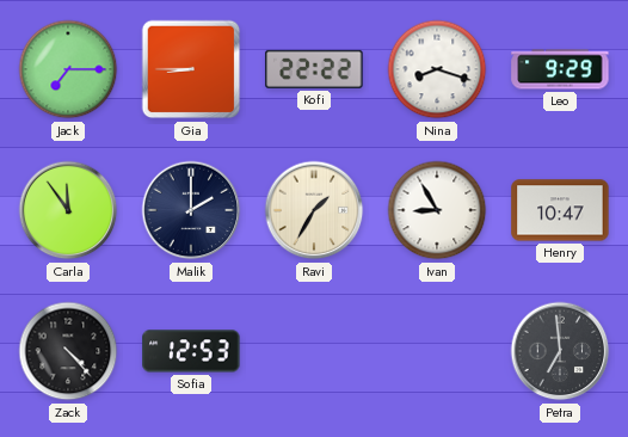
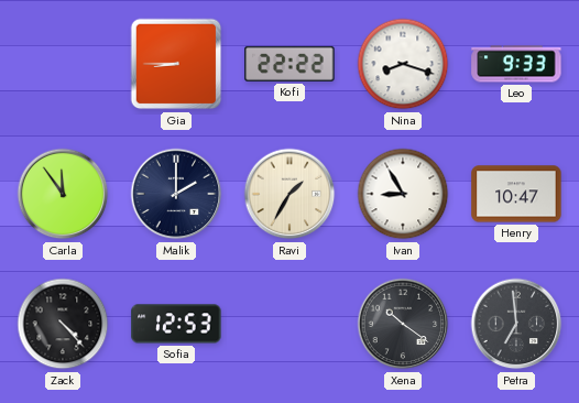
Jack: 7:15 -> none
Leo: 9:29 -> 9:33
Xena: none -> 10:21
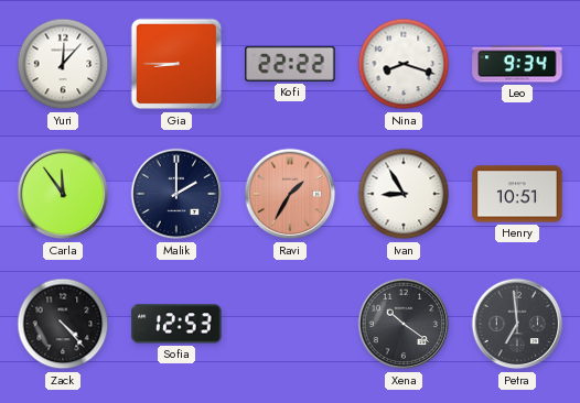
Yuri: none -> 12:07
Leo: 9:33 -> 9:34
Ravi dial: cream -> salmon
Henry: 10:47 -> 10:51
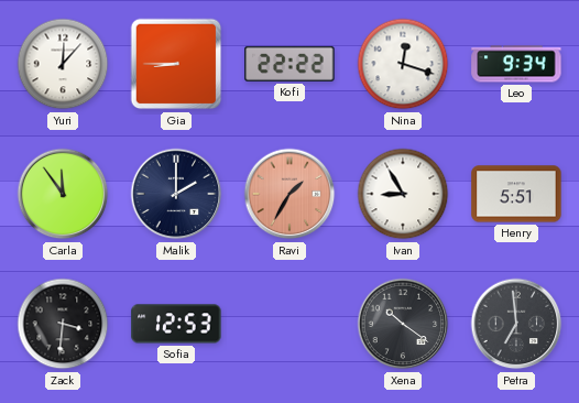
Nina: 8:18 -> 12:18
Henry: 10:51 -> 5:51
Zack: 4:23 -> 3:31
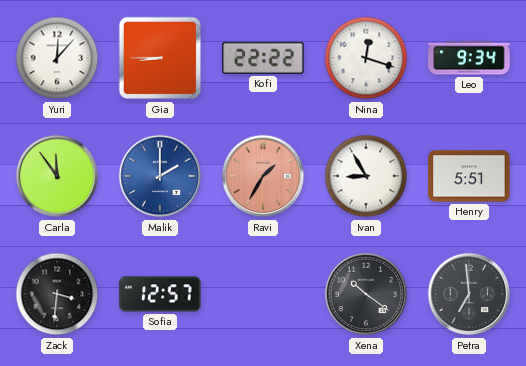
Malik dial: navy -> blue
Sofia: 12:53 -> 12:57
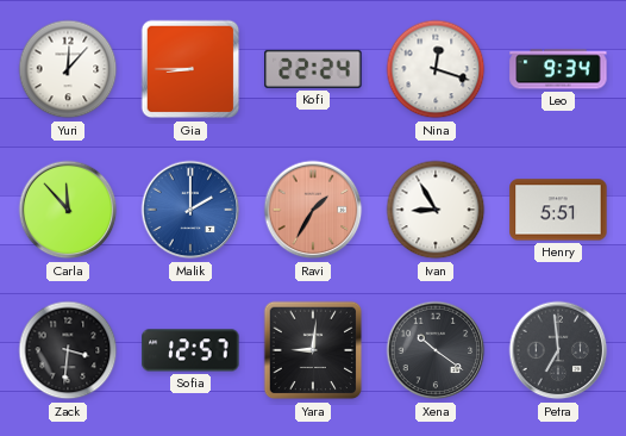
Kofi: 22:22 -> 22:24
Carla: 11:54 -> 11:53
Yara: none -> 9:01
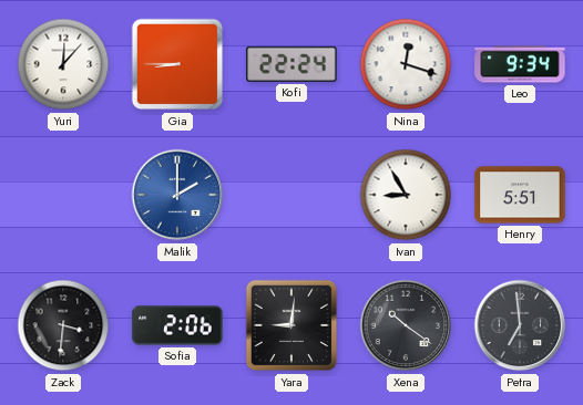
Carla: 11:53 -> none
Ravi: 1:35 -> none
Sofia: 12:57 -> 2:06
